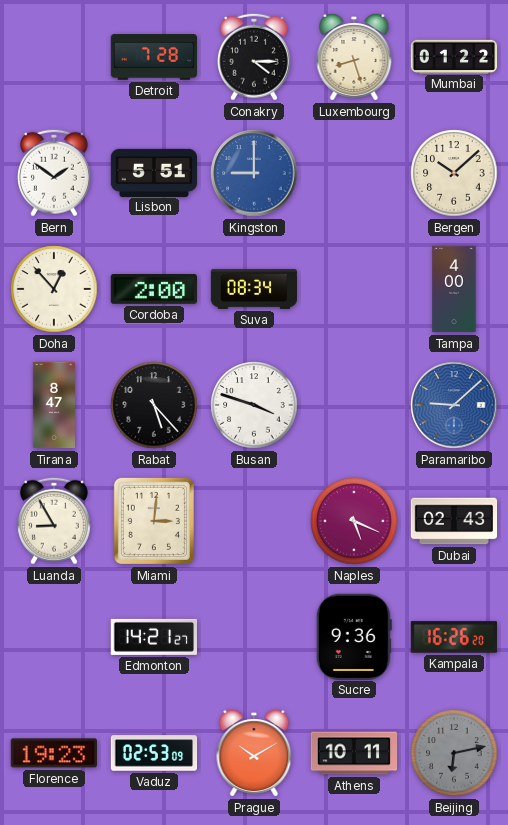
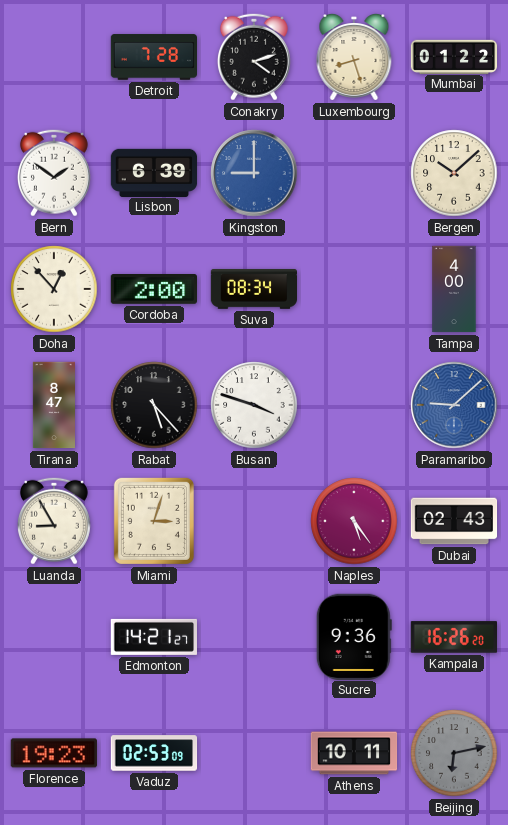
Conakry: 4:15 -> 4:12
Lisbon: 5:51 -> 6:39
Miami: 3:01 -> 3:03
Naples: 5:19 -> 5:24
Prague: 10:10 -> none
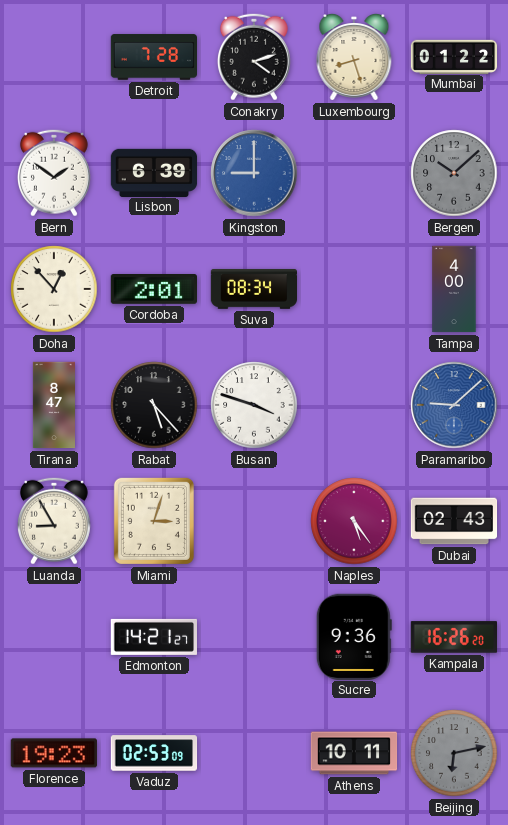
Bergen dial: cream -> grey
Cordoba: 2:00 -> 2:01
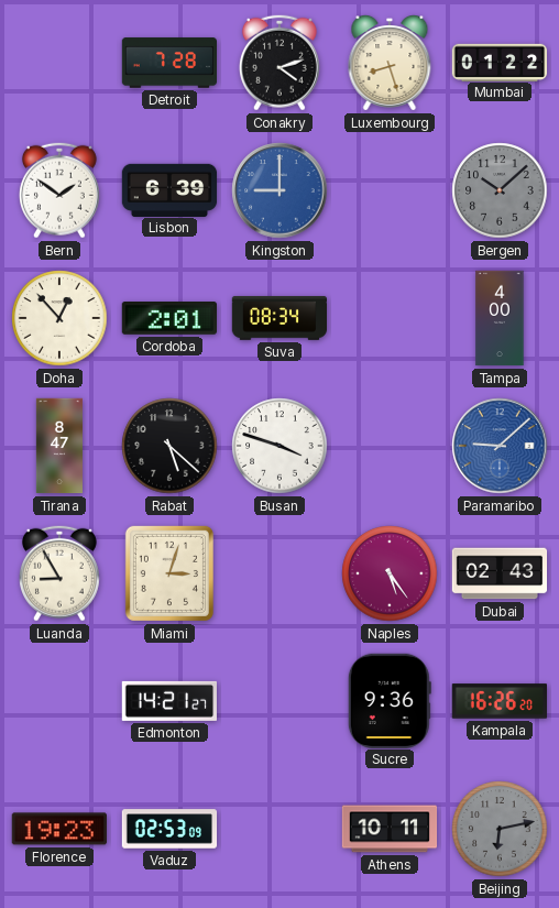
Rabat: 5:23 -> 5:22
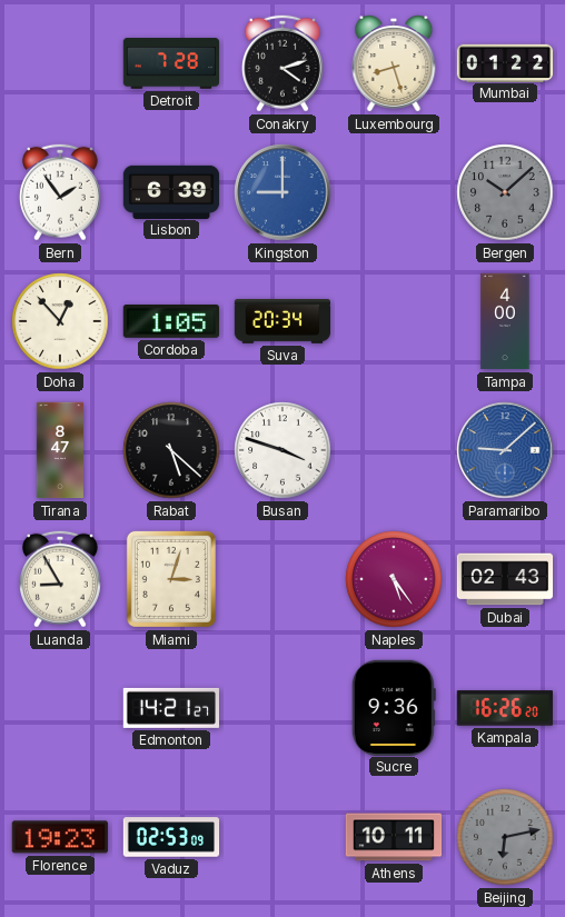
Bern: 1:51 -> 1:54
Cordoba: 2:01 -> 1:05
Suva: 08:34 -> 20:34
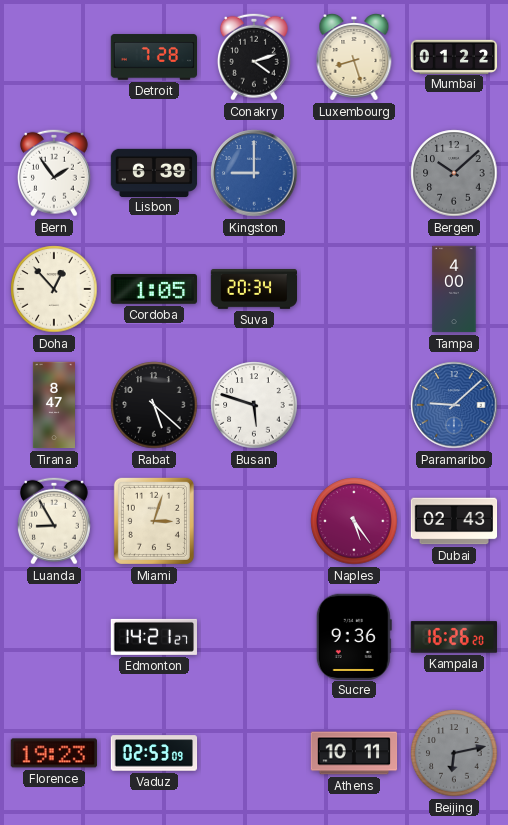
Busan: 3:48 -> 5:48
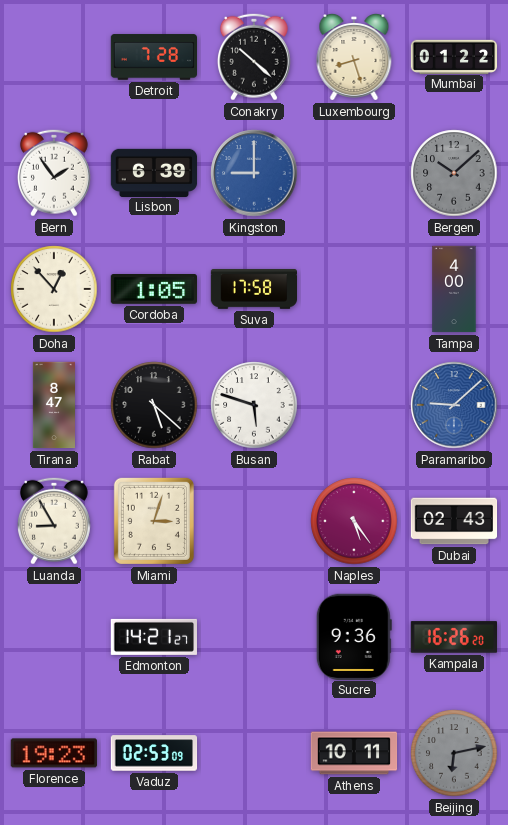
Conakry: 4:12 -> 10:22
Suva: 20:34 -> 17:58
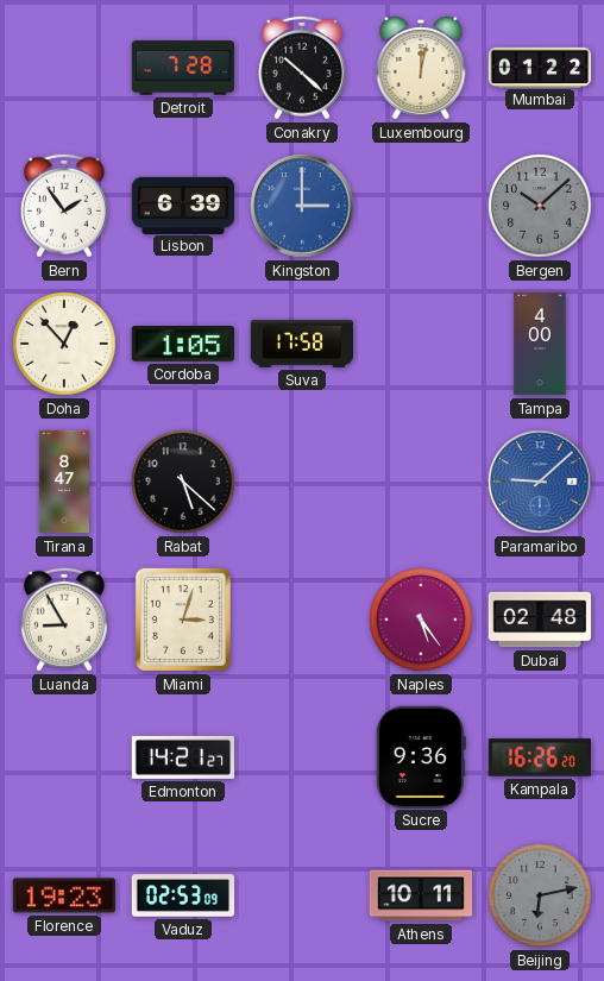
Luxembourg: 8:27 -> 12:02
Kingston: 9:00 -> 3:00
Busan: 5:48 -> none
Dubai: 02:43 -> 02:48
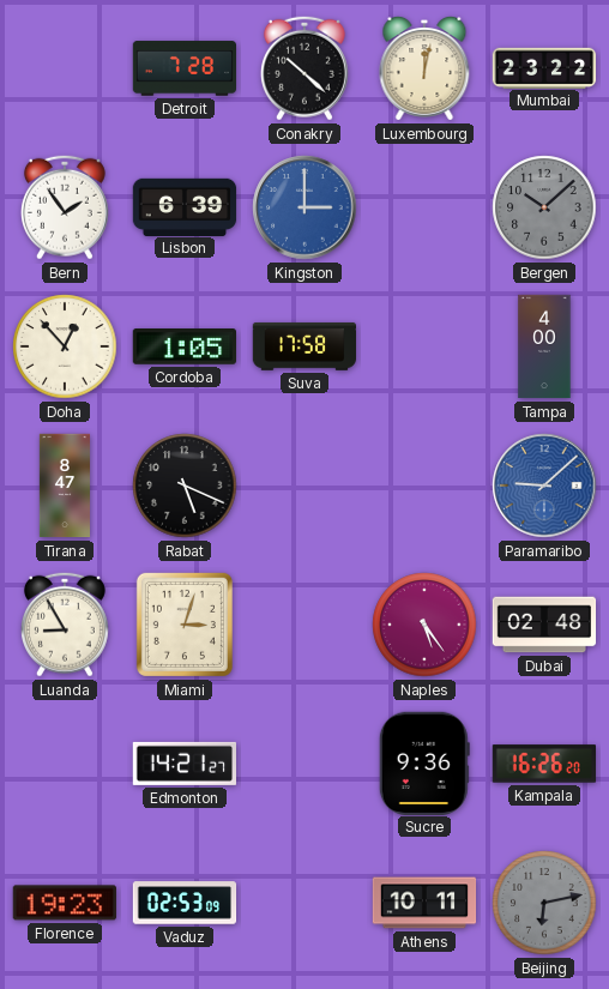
Mumbai: 01:22 -> 23:22
Rabat: 5:22 -> 5:19
